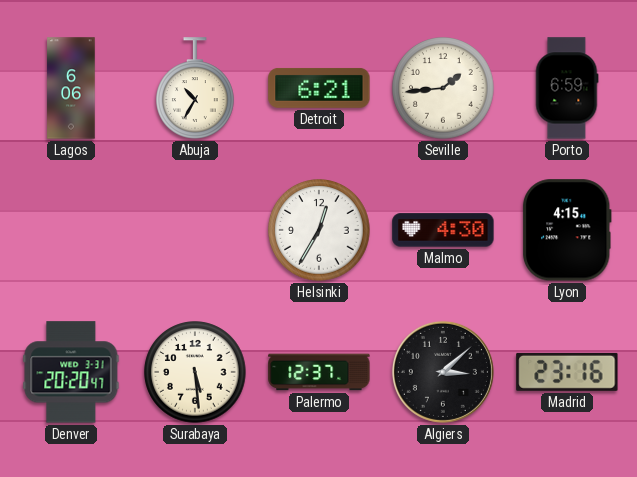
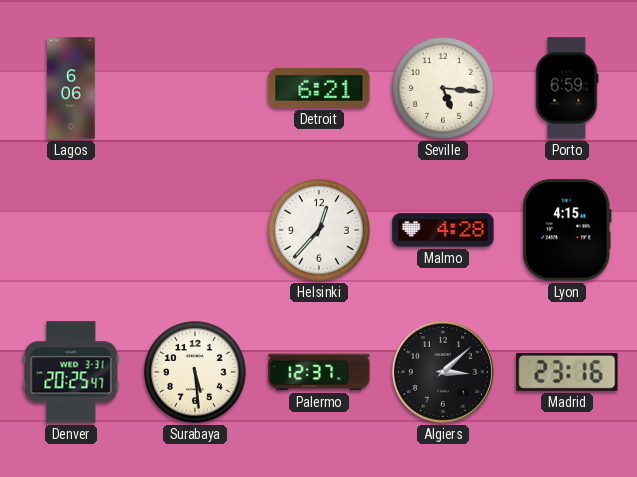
Abuja: 10:35 -> none
Seville: 1:44 -> 5:16
Helsinki: 12:35 -> 12:37
Malmo: 4:30 -> 4:28
Denver: 20:20 -> 20:25
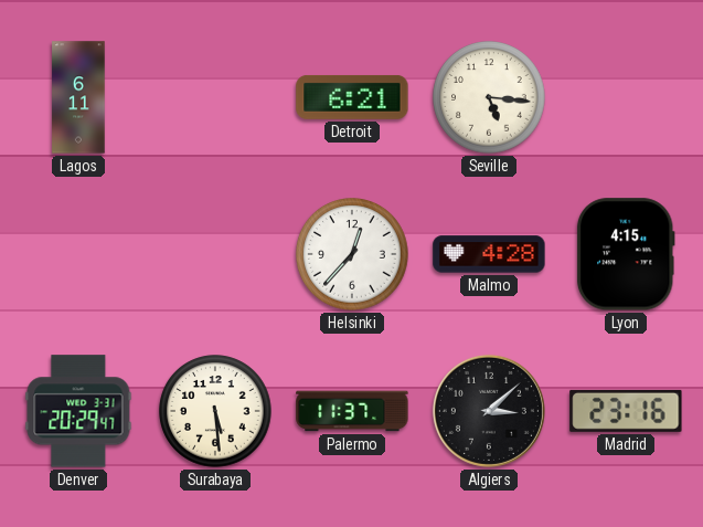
Lagos: 6:06 -> 6:11
Porto: 6:59 -> none
Denver: 20:25 -> 20:29
Palermo: 12:37 -> 11:37
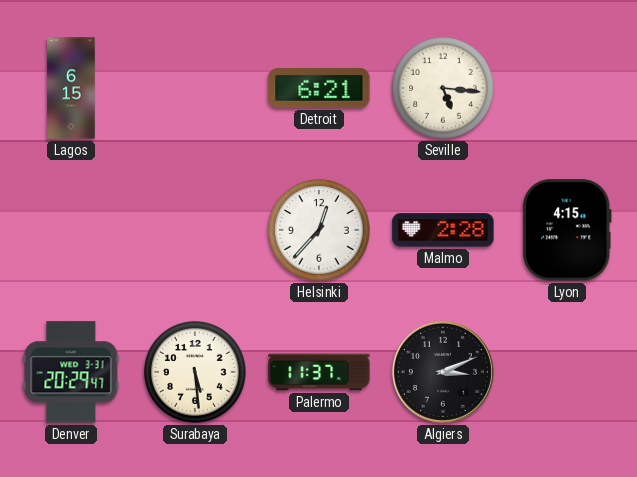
Lagos: 6:11 -> 6:15
Malmo: 4:28 -> 2:28
Algiers: 3:08 -> 3:11
Madrid: 23:16 -> none
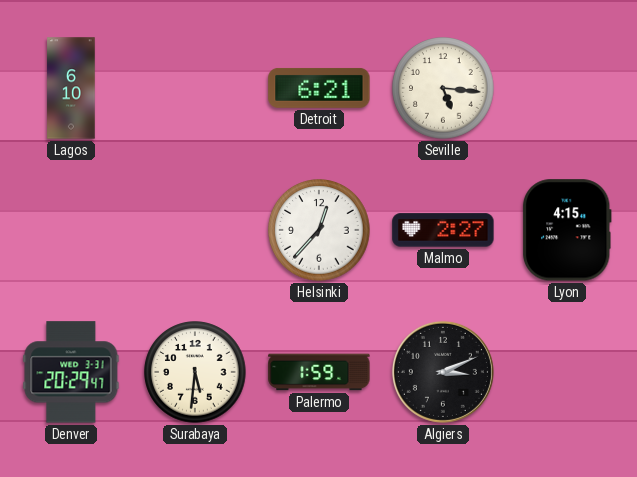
Lagos: 6:15 -> 6:10
Malmo: 2:28 -> 2:27
Surabaya: 5:29 -> 5:31
Palermo: 11:37 -> 1:59
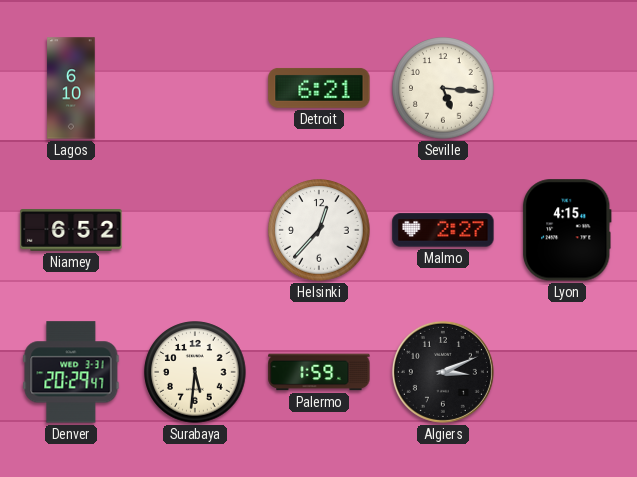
Niamey: none -> 6:52
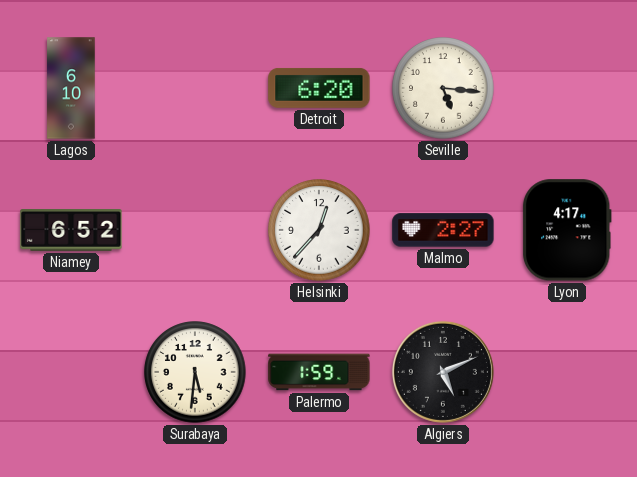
Detroit: 6:21 -> 6:20
Lyon: 4:15 -> 4:17
Denver: 20:29 -> none
Algiers: 3:11 -> 5:11
